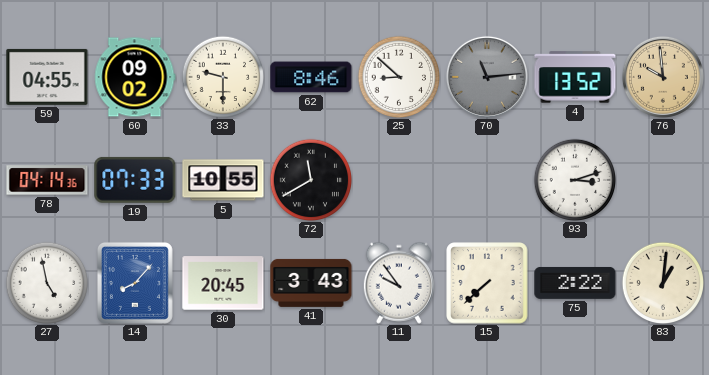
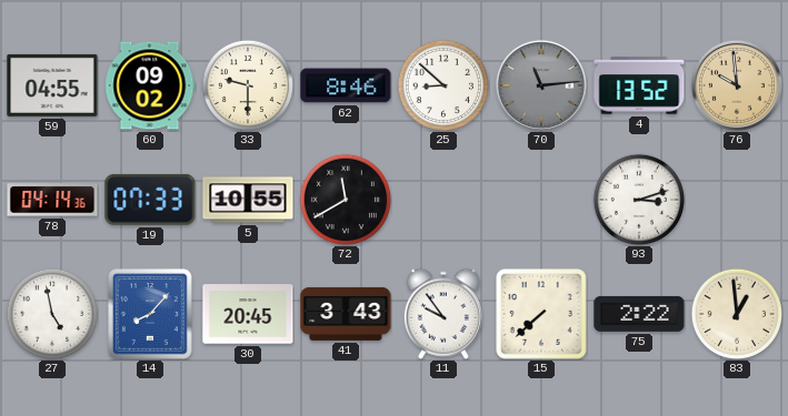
83: 1:01 -> 12:59
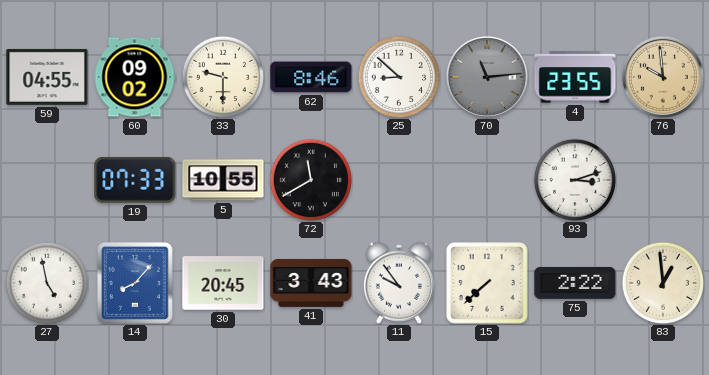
4: 13:52 -> 23:55
78: 04:14 -> none
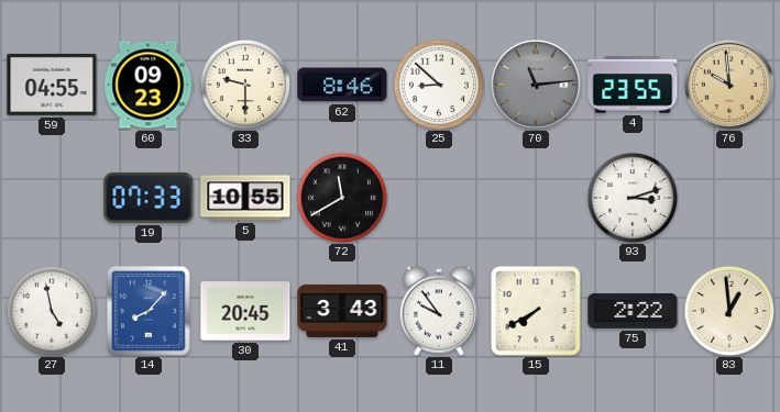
60: 09:02 -> 09:23
15: 7:38 -> 7:40
